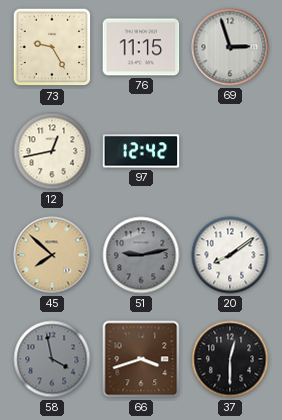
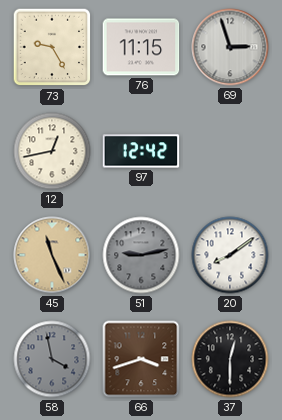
45: 7:52 -> 11:26
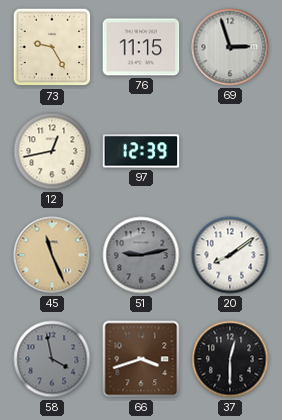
97: 12:42 -> 12:39
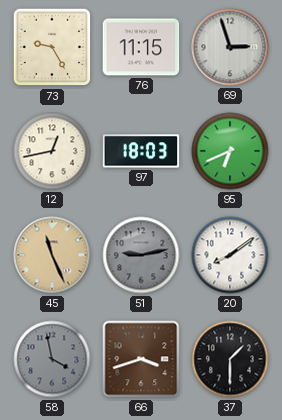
97: 12:39 -> 18:03
95: none -> 6:41
37: 12:30 -> 1:30
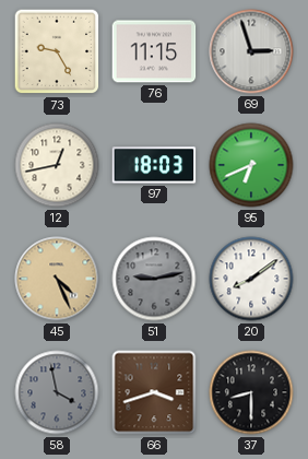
45: 11:26 -> 4:26
37: 1:30 -> 8:30
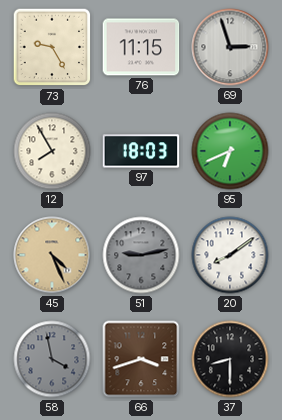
12: 12:43 -> 7:55
